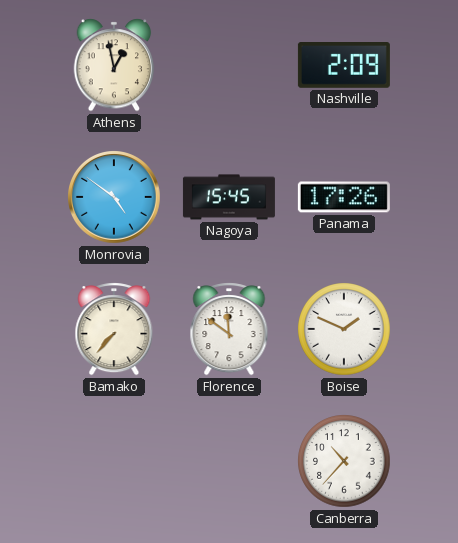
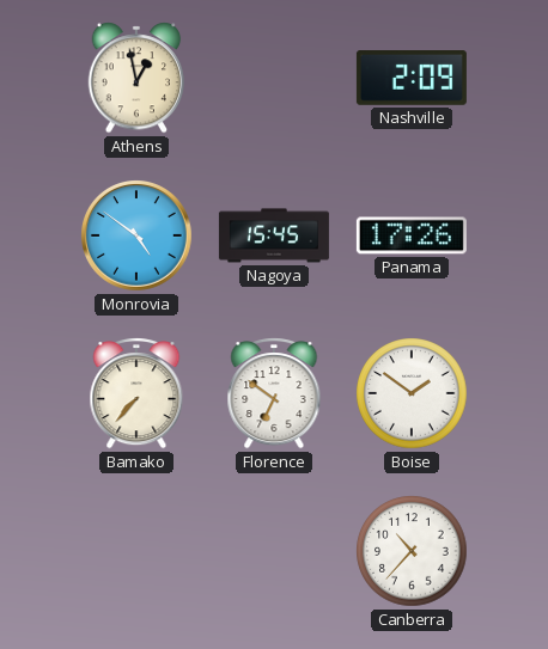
Florence: 11:51 -> 6:51
Boise: 1:49 -> 1:51
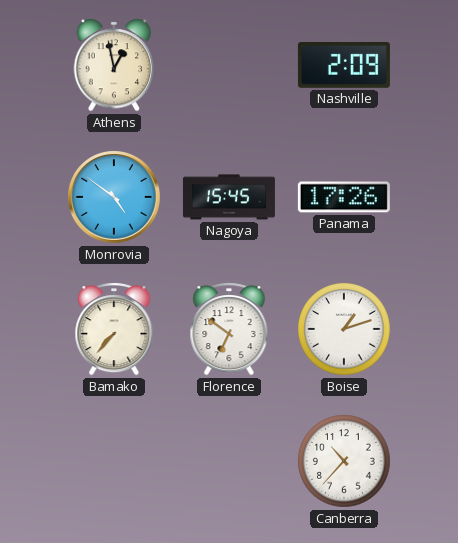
Boise: 1:51 -> 1:12
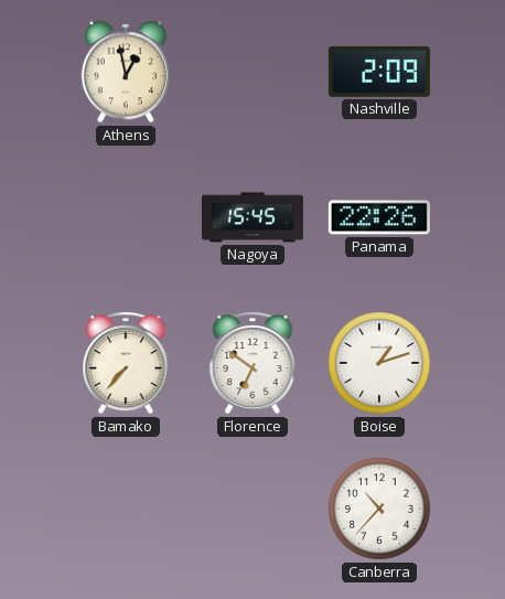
Monrovia: 4:51 -> none
Panama: 17:26 -> 22:26
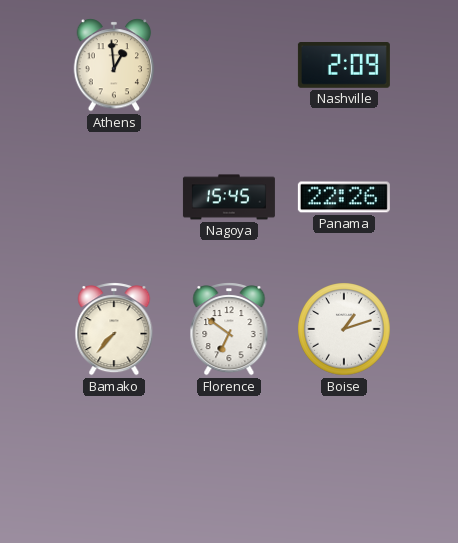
Athens: 12:58 -> 12:59
Canberra: 10:37 -> none
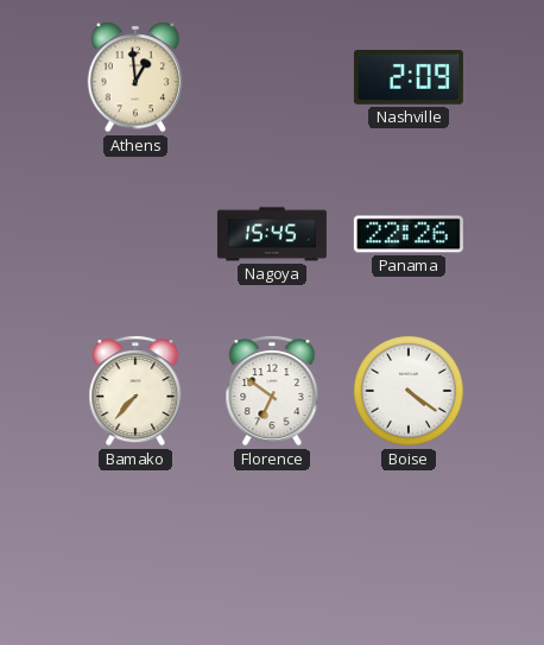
Boise: 1:12 -> 4:21
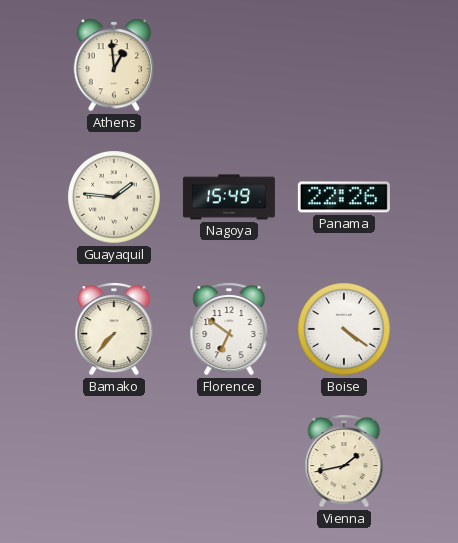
Nashville: 2:09 -> none
Guayaquil: none -> 1:46
Nagoya: 15:45 -> 15:49
Vienna: none -> 1:43
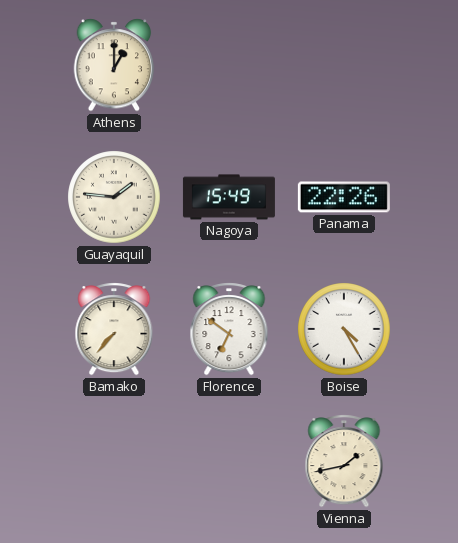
Athens: 12:59 -> 1:00
Boise: 4:21 -> 4:25
